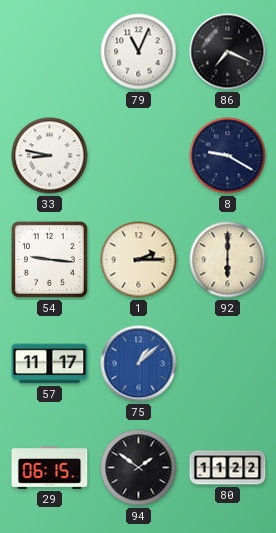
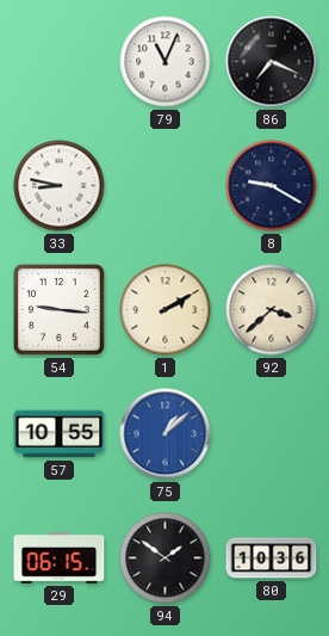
1: 2:15 -> 2:10
92: 6:00 -> 3:38
57: 11:17 -> 10:55
80: 11:22 -> 10:36
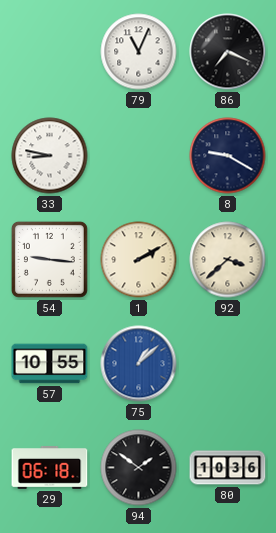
29: 06:15 -> 06:18
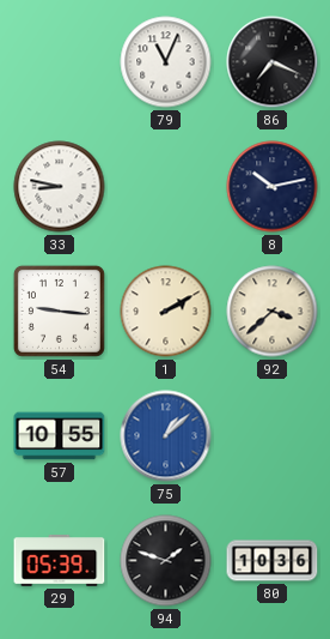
8: 9:20 -> 10:13
29: 06:18 -> 05:39
94: 1:51 -> 1:48
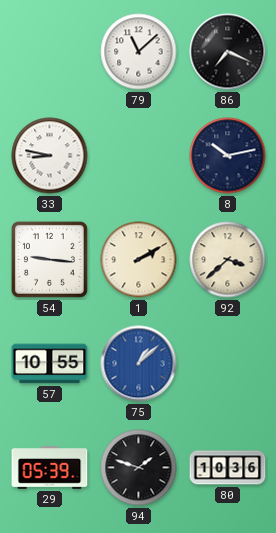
79: 11:04 -> 11:08
